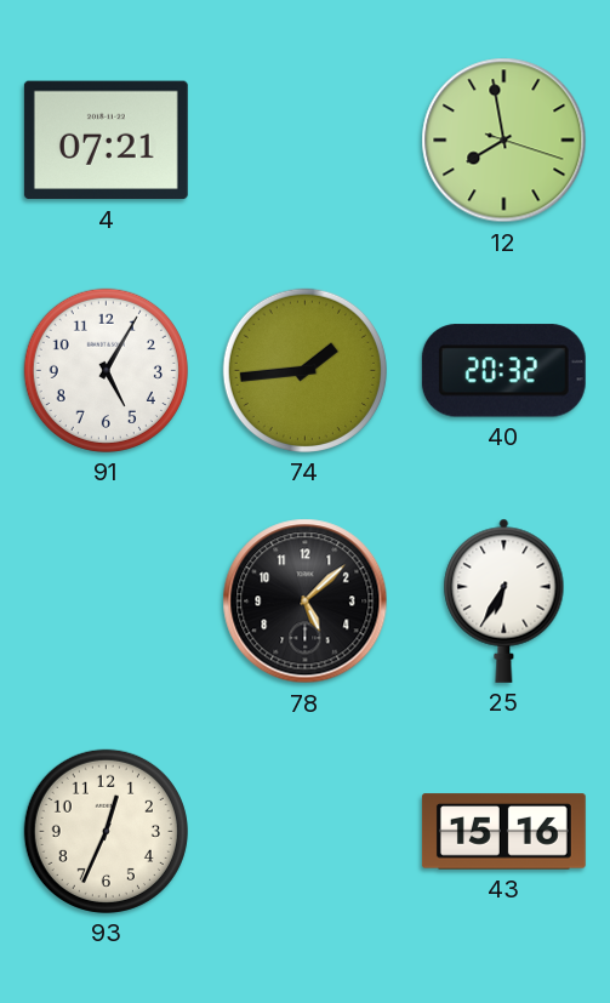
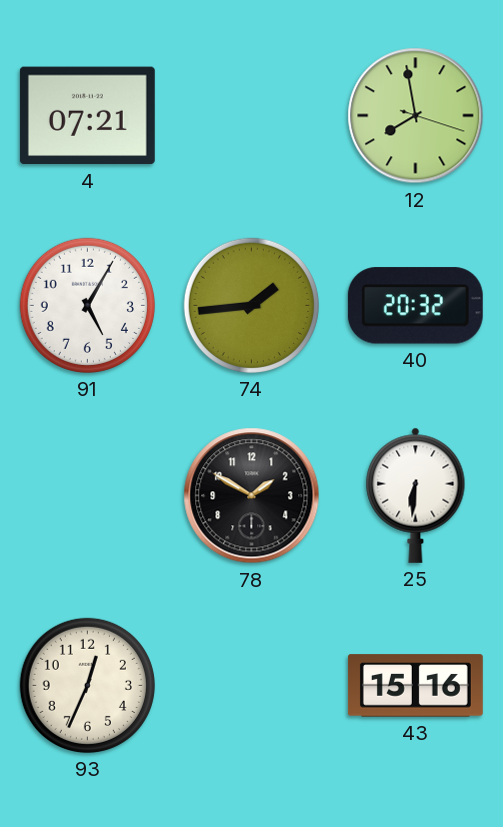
78: 5:08 -> 1:50
25: 6:35 -> 6:31
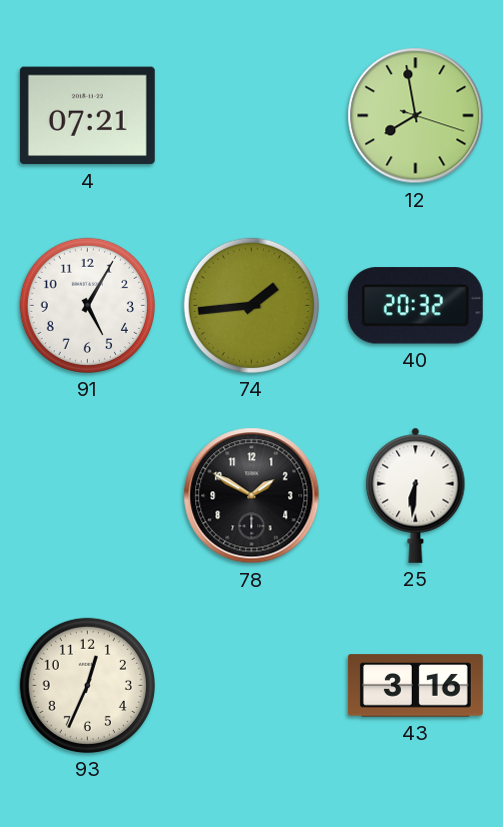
43: 15:16 -> 3:16
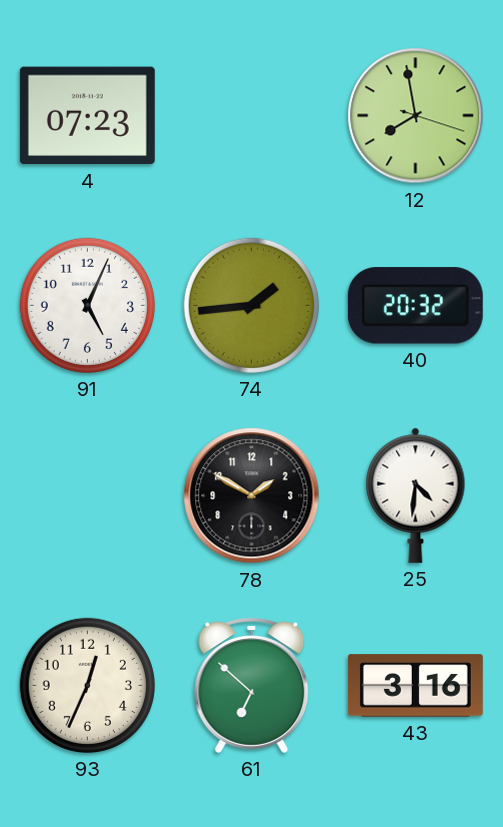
4: 07:21 -> 07:23
91: 5:05 -> 5:04
25: 6:31 -> 4:31
61: none -> 6:52
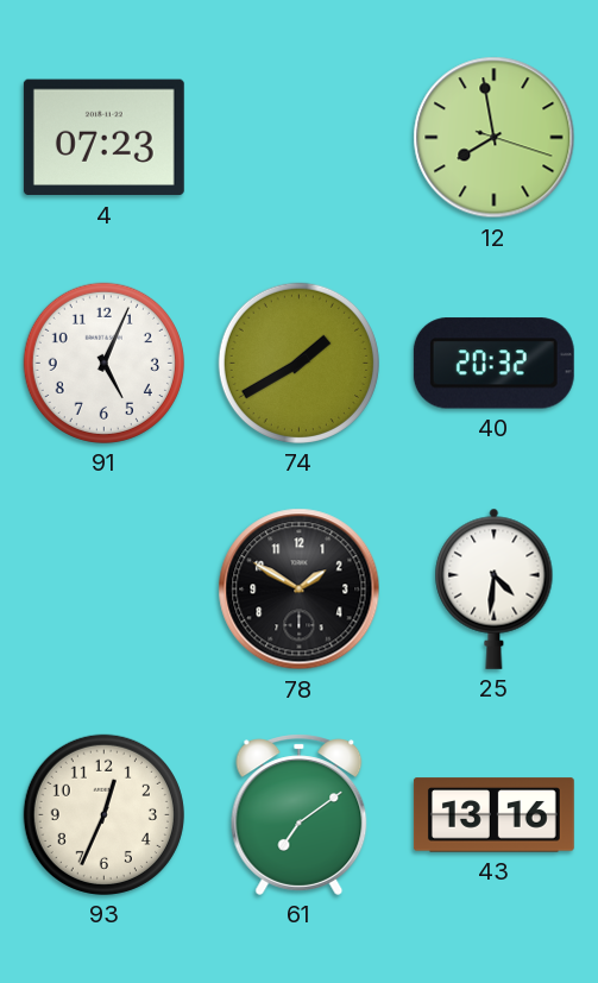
74: 1:44 -> 1:40
61: 6:52 -> 7:09
43: 3:16 -> 13:16
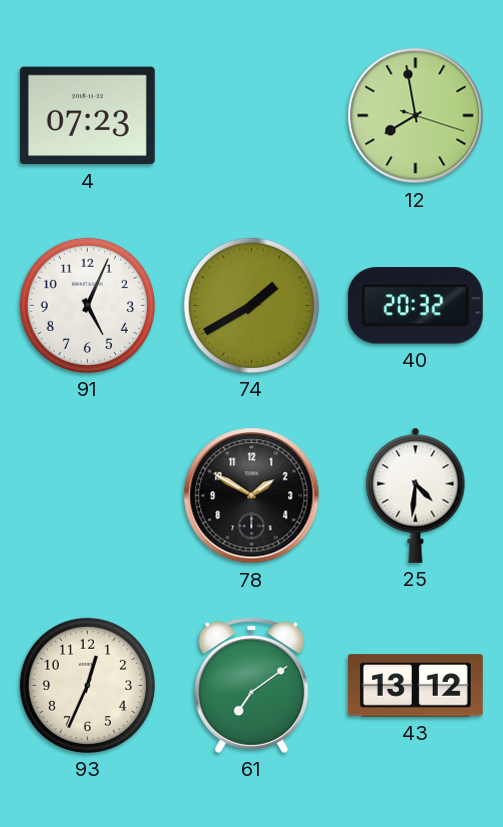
43: 13:16 -> 13:12
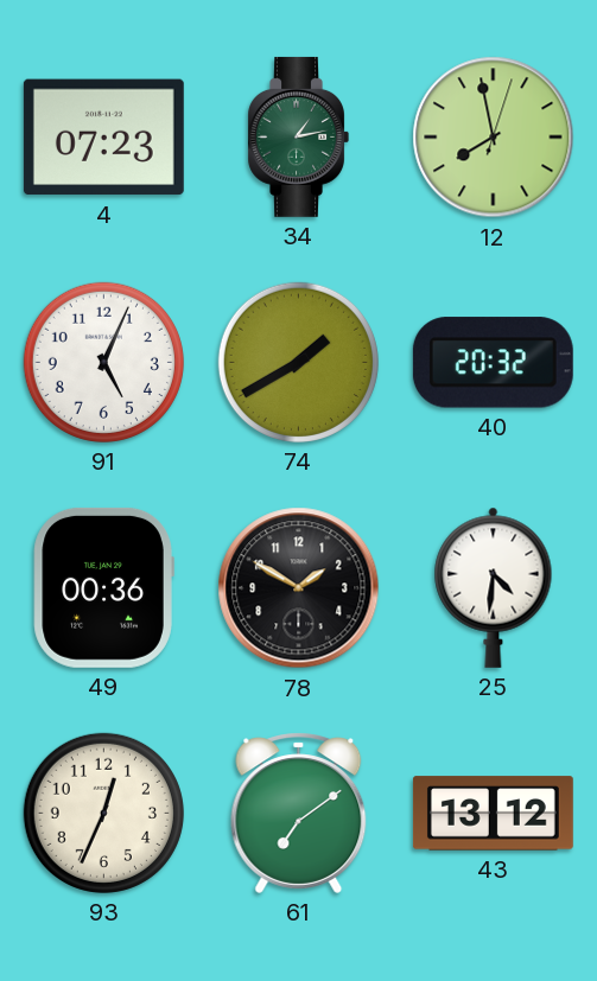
34: none -> 1:13
12: 7:58:18 -> 7:58:03
49: none -> 00:36
